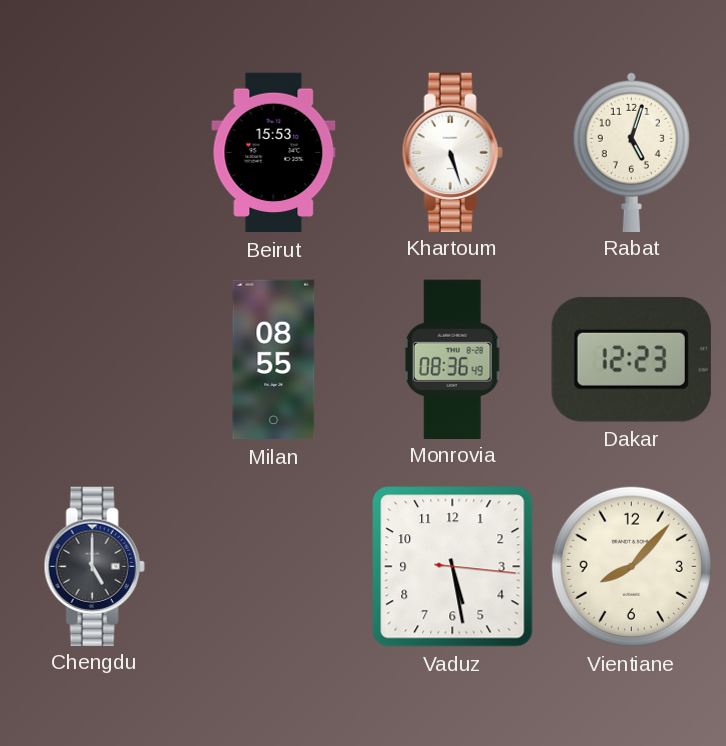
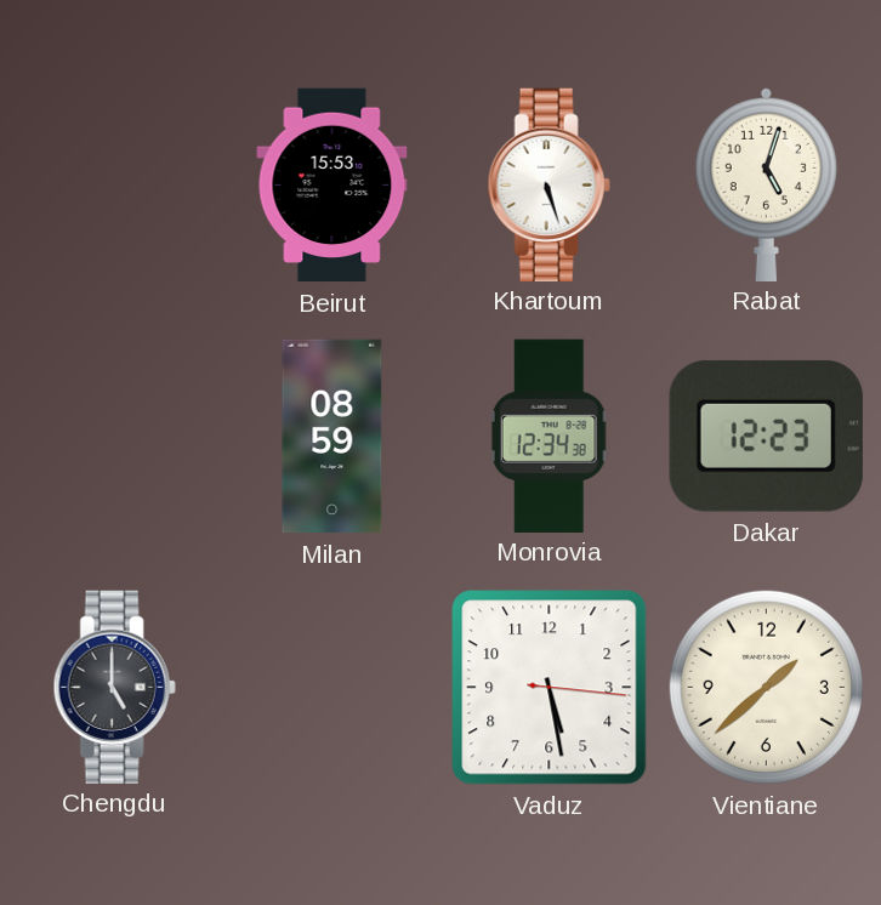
Milan: 08:55 -> 08:59
Monrovia: 08:36 -> 12:34
Vientiane: 8:07 -> 1:38
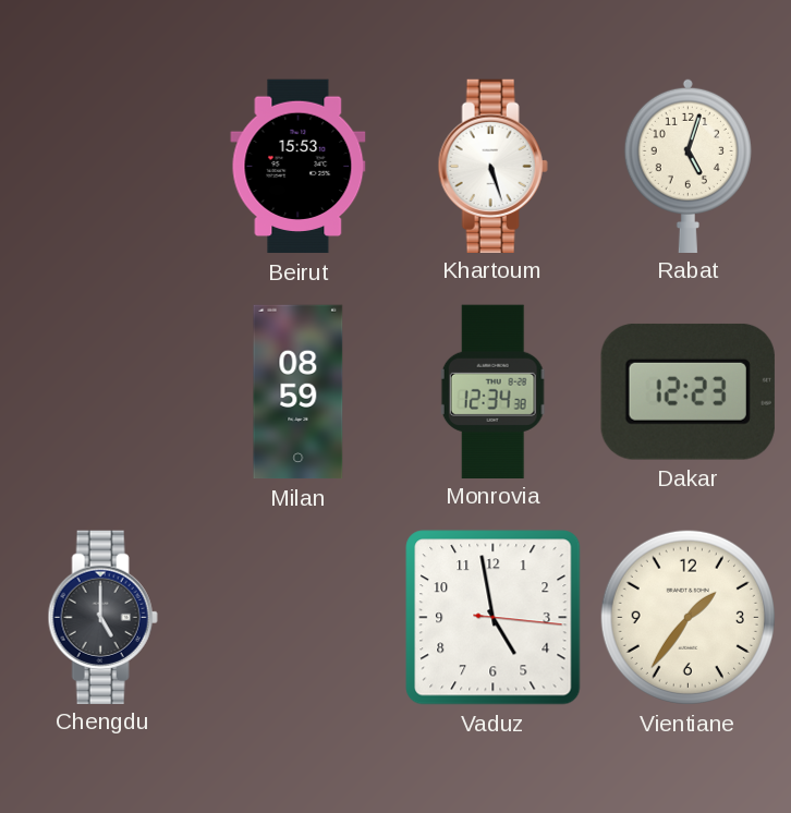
Vaduz: 5:28 -> 4:58
Vientiane: 1:38 -> 1:36
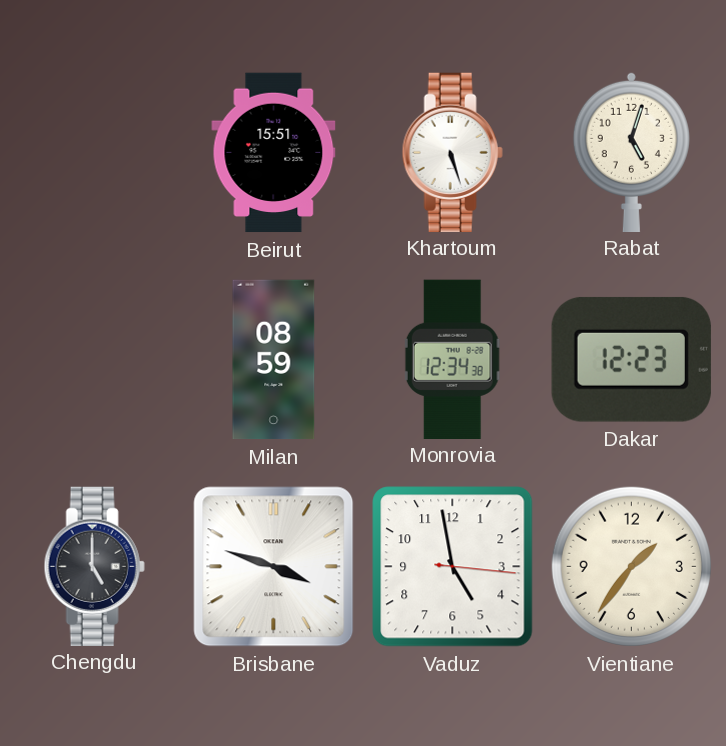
Beirut: 15:53 -> 15:51
Brisbane: none -> 3:48
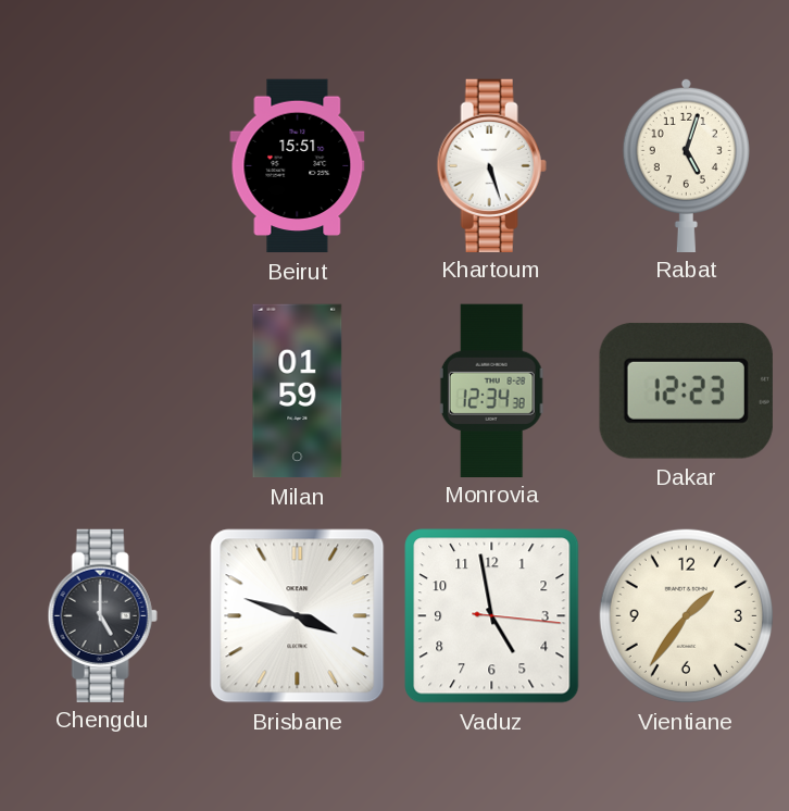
Milan: 08:59 -> 01:59
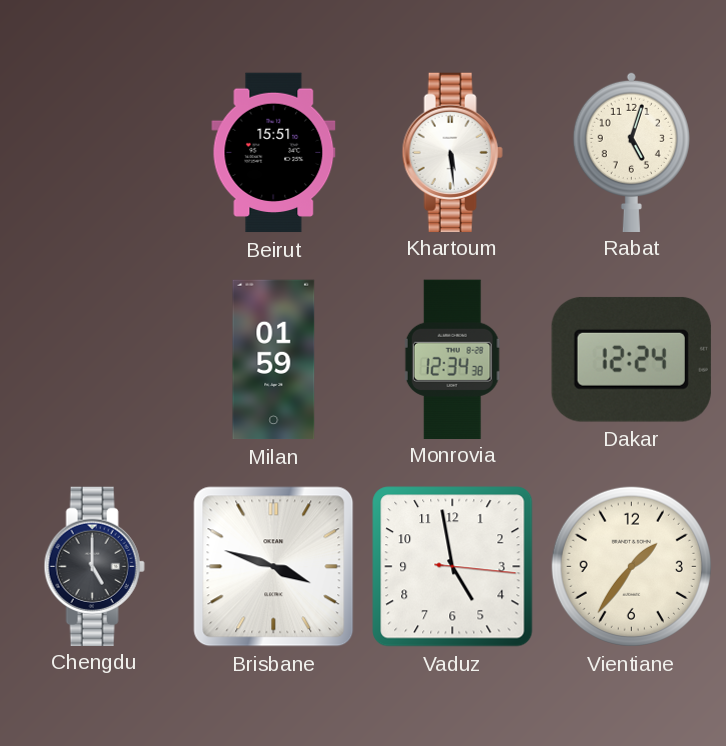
Khartoum: 5:27 -> 5:29
Dakar: 12:23 -> 12:24
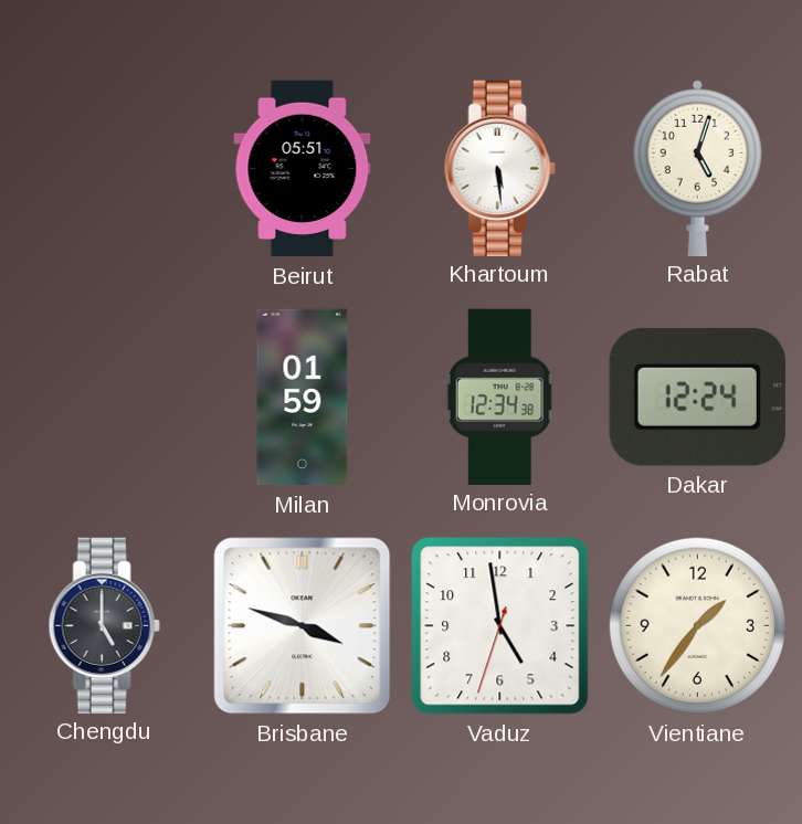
Beirut: 15:51 -> 05:51
Vaduz: 4:58:16 -> 4:58:33
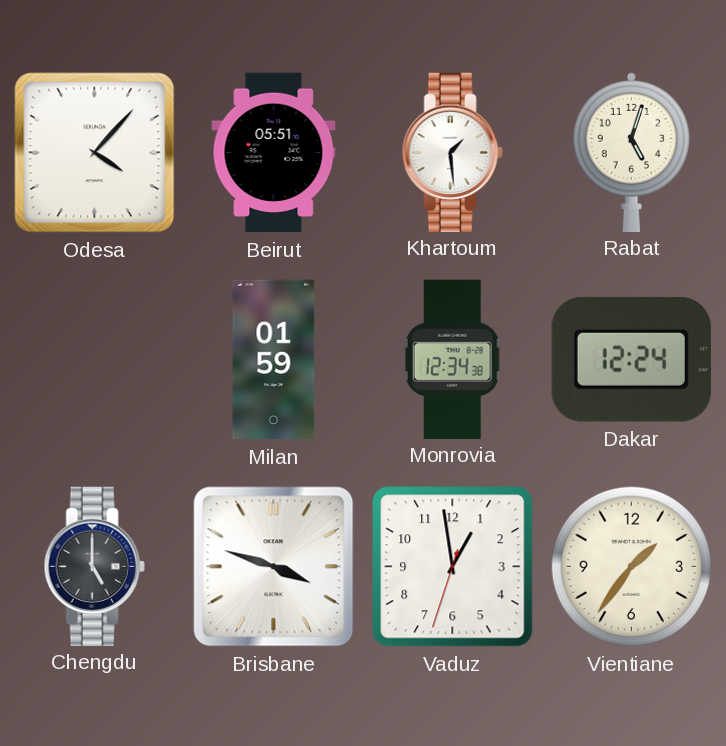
Odesa: none -> 4:07
Khartoum: 5:29 -> 1:29
Vaduz: 4:58 -> 12:58
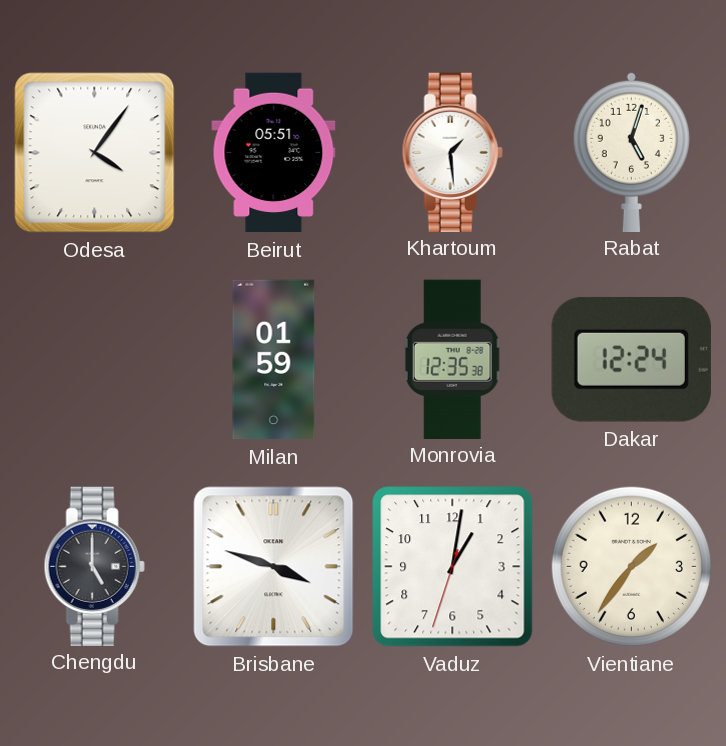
Odesa: 4:07 -> 4:06
Monrovia: 12:34 -> 12:35
Vaduz: 12:58 -> 1:01
